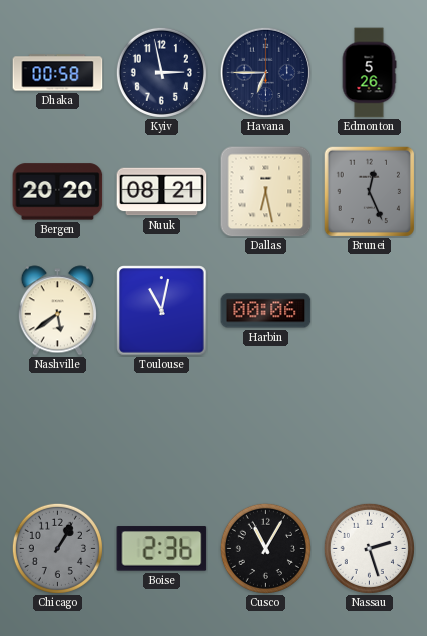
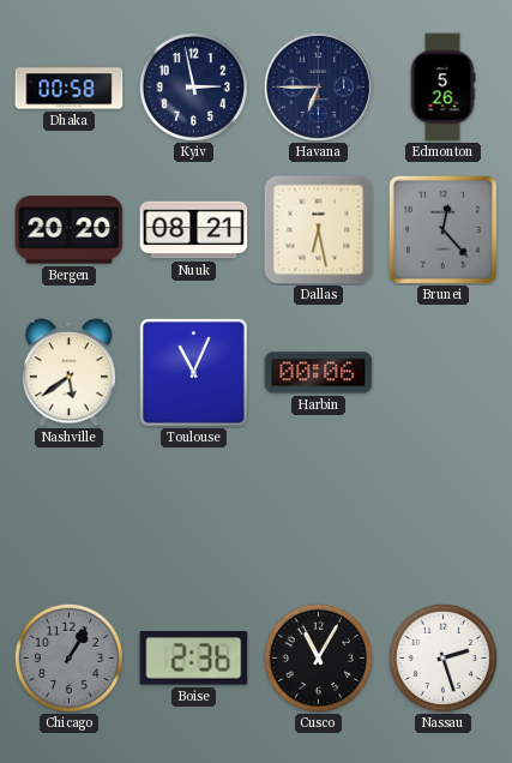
Brunei: 12:26 -> 12:23
Toulouse: 11:02 -> 11:04
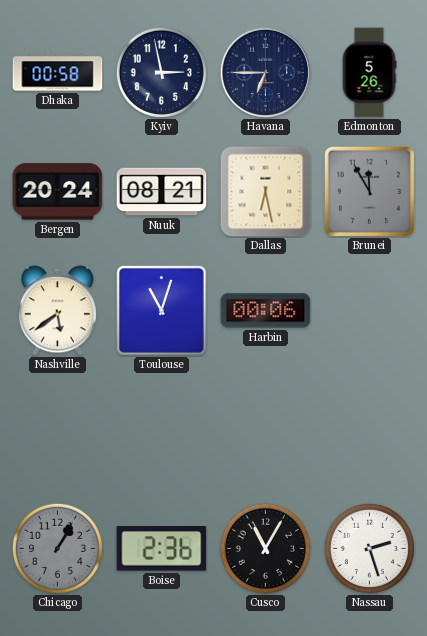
Bergen: 20:20 -> 20:24
Brunei: 12:23 -> 11:55
Toulouse: 11:04 -> 11:03
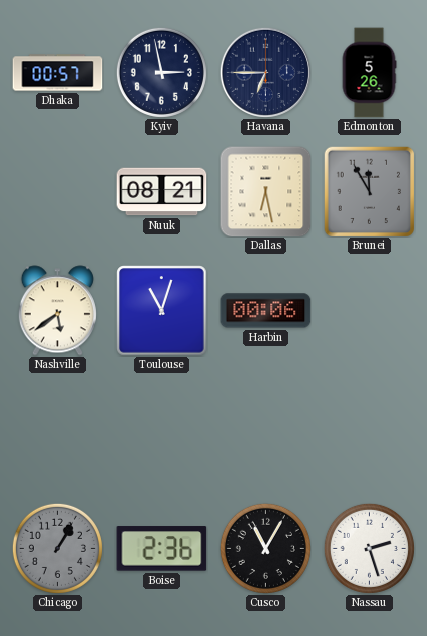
Dhaka: 00:58 -> 00:57
Bergen: 20:24 -> none
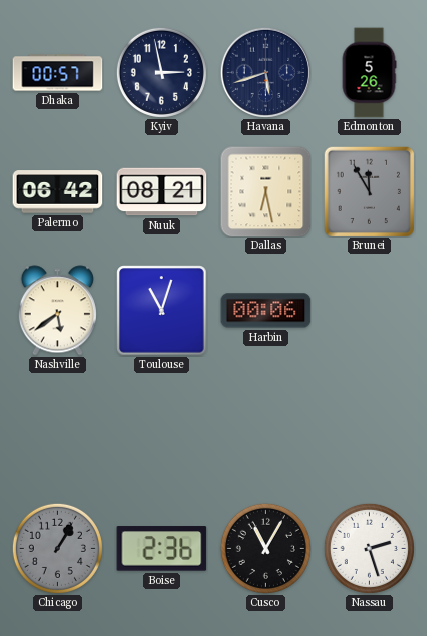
Havana: 6:45 -> 5:42
Palermo: none -> 06:42
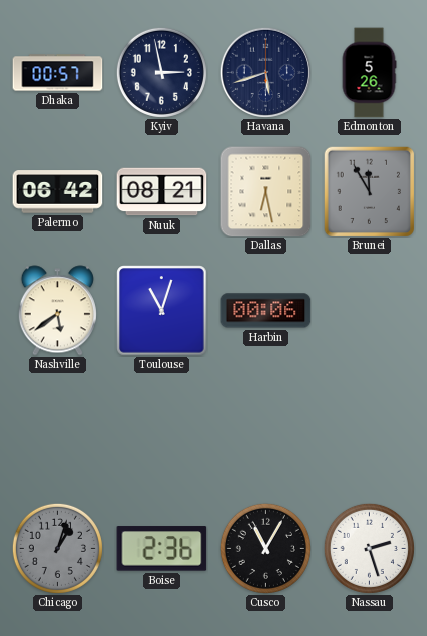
Chicago: 1:05 -> 1:03
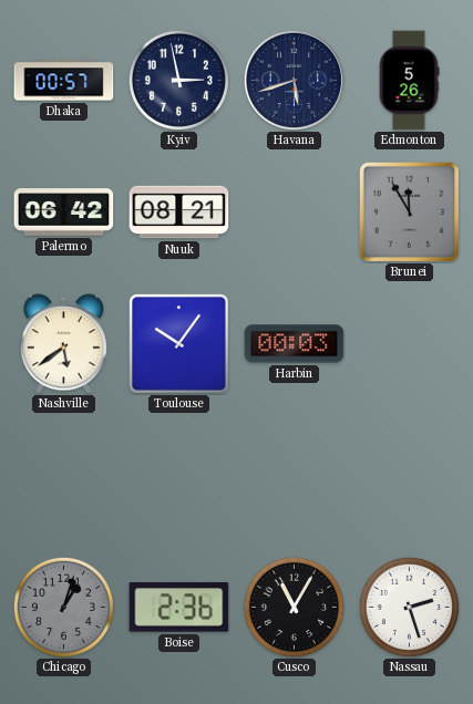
Dallas: 6:28 -> none
Toulouse: 11:03 -> 10:06
Harbin: 00:06 -> 00:03
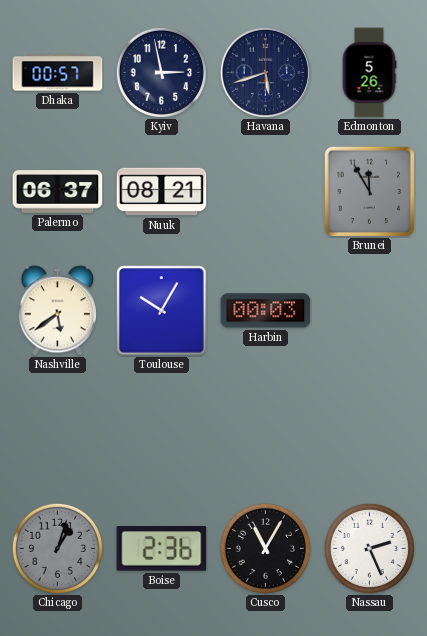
Palermo: 06:42 -> 06:37
Toulouse: 10:06 -> 10:05
Nassau: 2:27 -> 2:26
